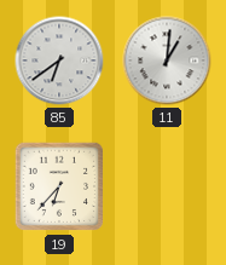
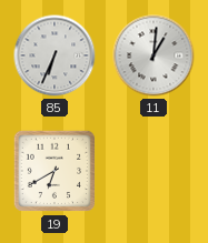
85: 6:39 -> 6:34
19: 6:37 -> 6:40
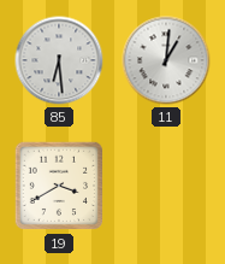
85: 6:34 -> 6:29
19: 6:40 -> 3:40
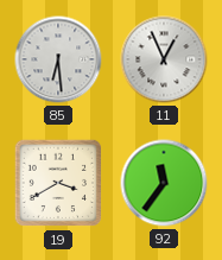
11: 1:01 -> 12:56
92: none -> 11:36
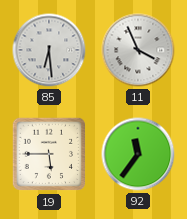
11: 12:56 -> 3:56
19: 3:40 -> 5:45
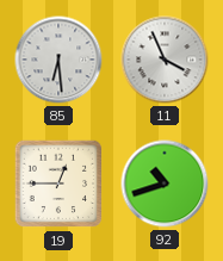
19: 5:45 -> 12:45
92: 11:36 -> 10:42
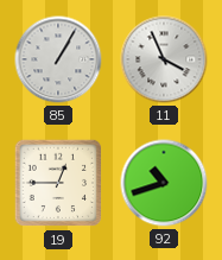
85: 6:29 -> 1:05
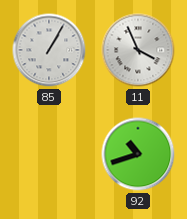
19: 12:45 -> none
